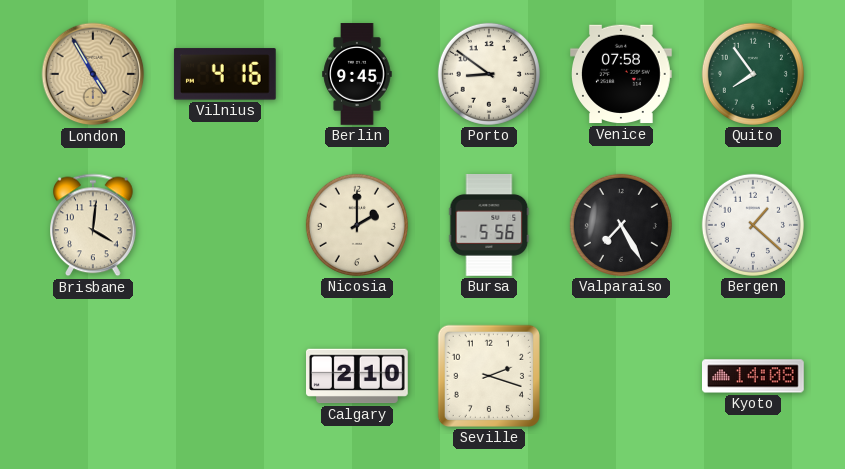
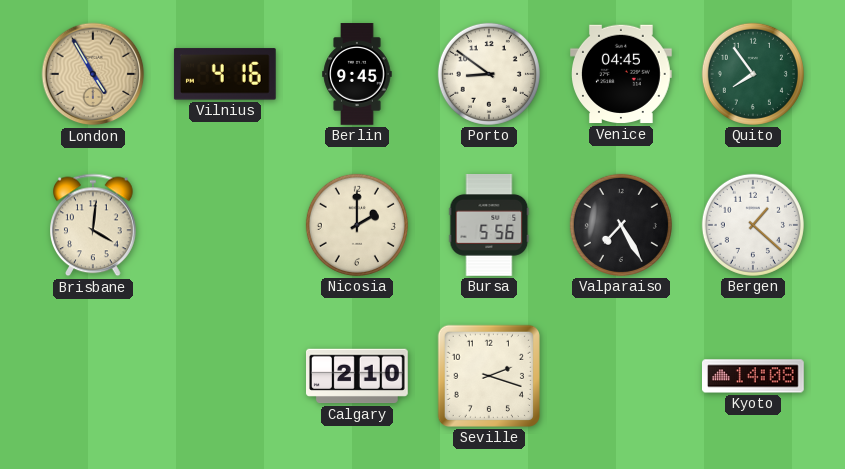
Venice: 07:58 -> 04:45
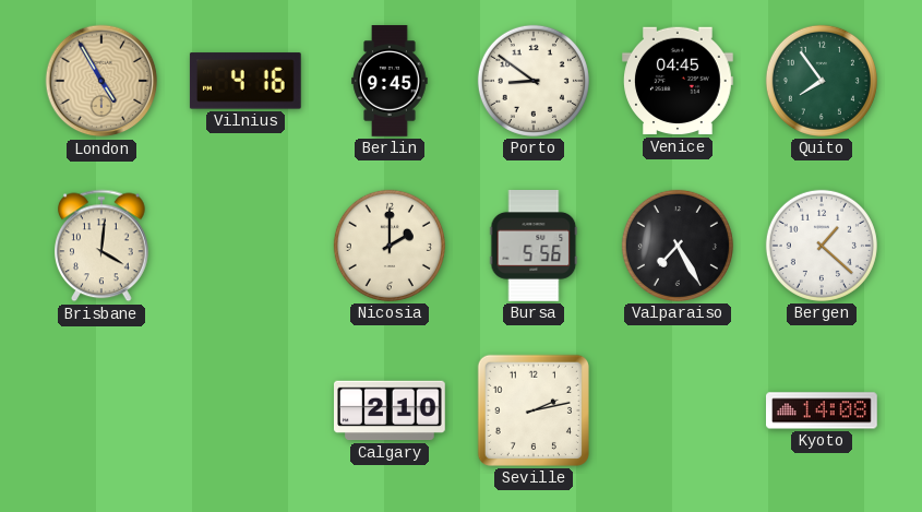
Seville: 2:18 -> 2:13
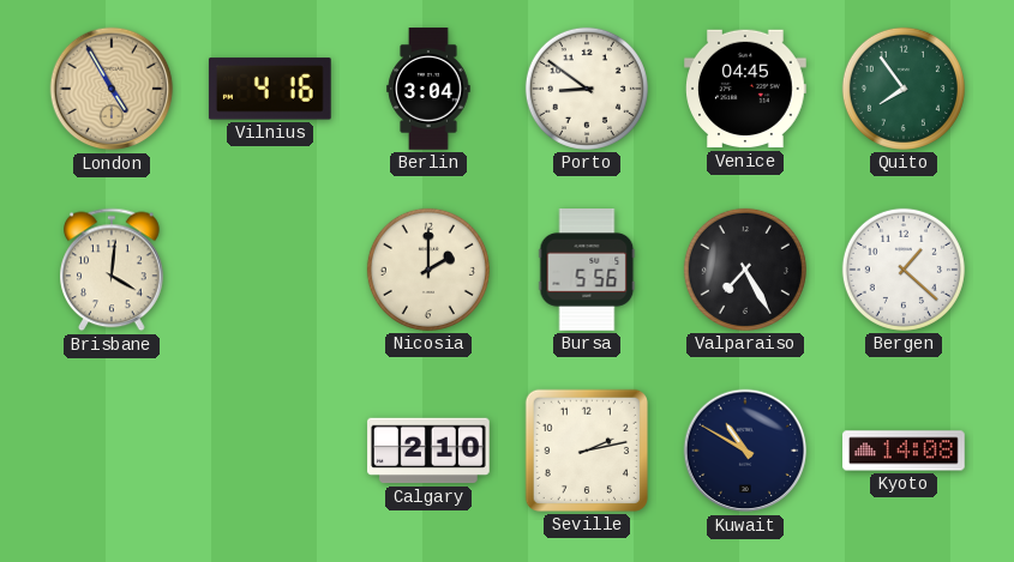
Berlin: 9:45 -> 3:04
Kuwait: none -> 10:50
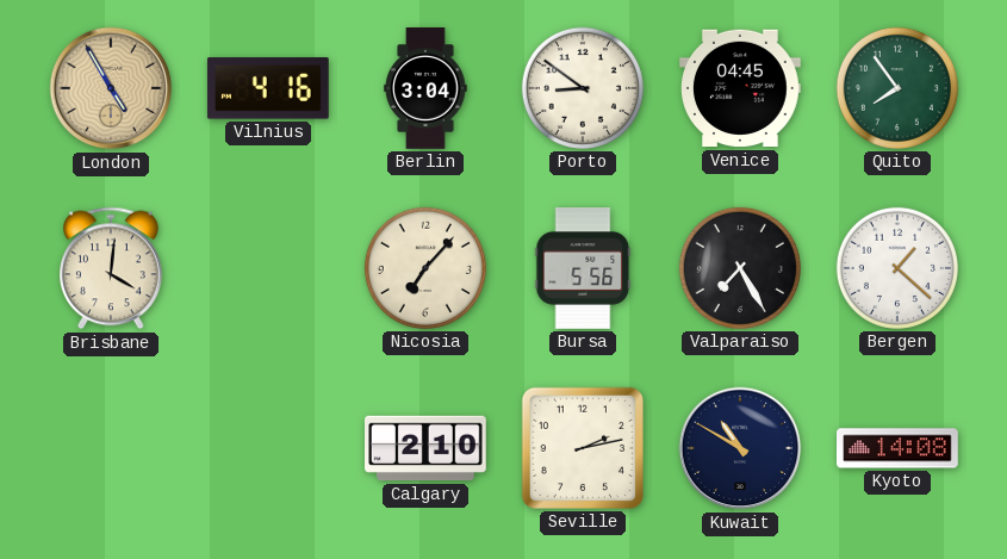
Nicosia: 2:00 -> 7:07
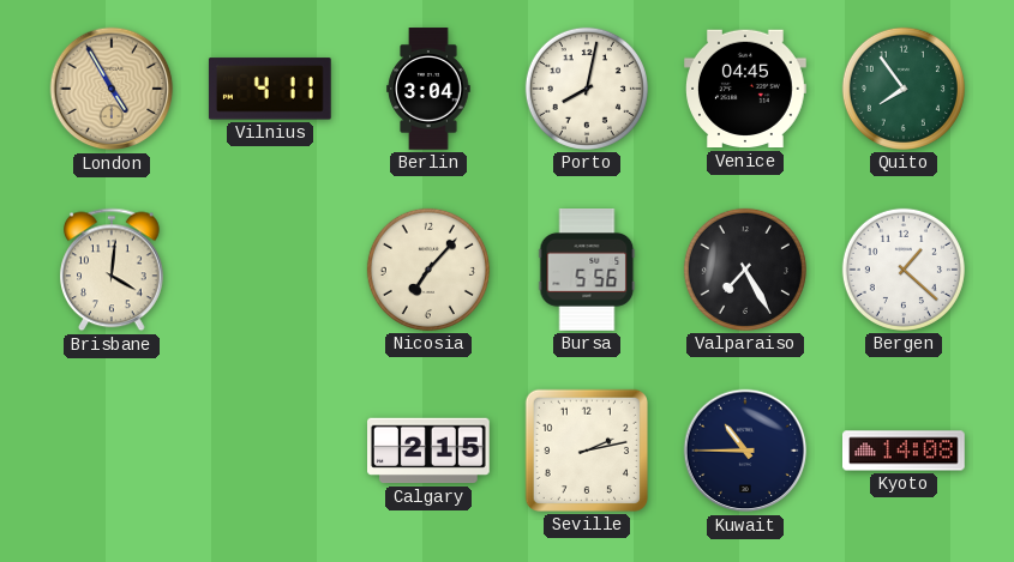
Vilnius: 4:16 -> 4:11
Porto: 8:51 -> 8:02
Calgary: 2:10 -> 2:15
Kuwait: 10:50 -> 10:45
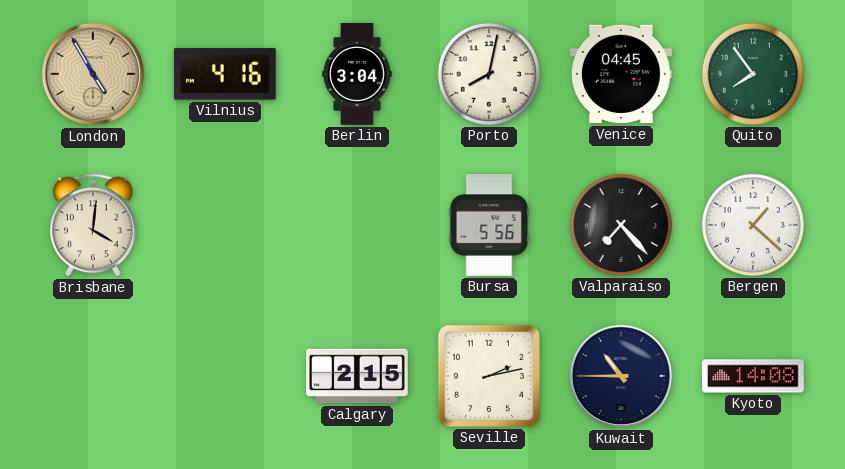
Vilnius: 4:11 -> 4:16
Nicosia: 7:07 -> none
Valparaiso: 7:25 -> 7:23
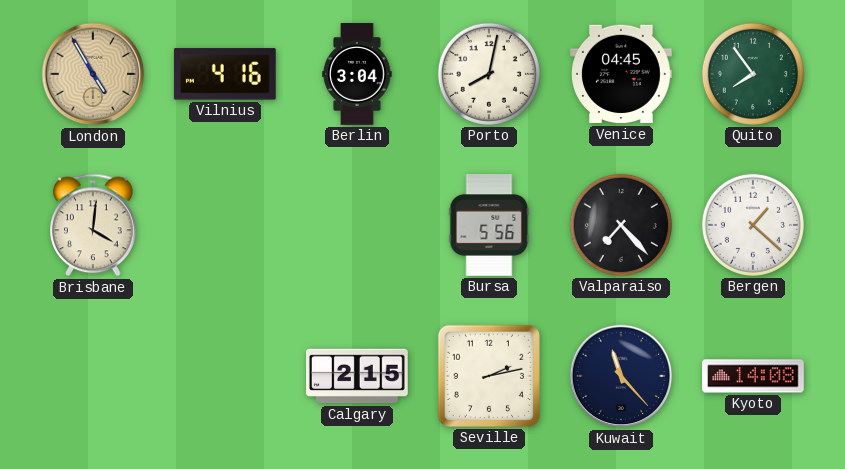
Kuwait: 10:45 -> 11:23
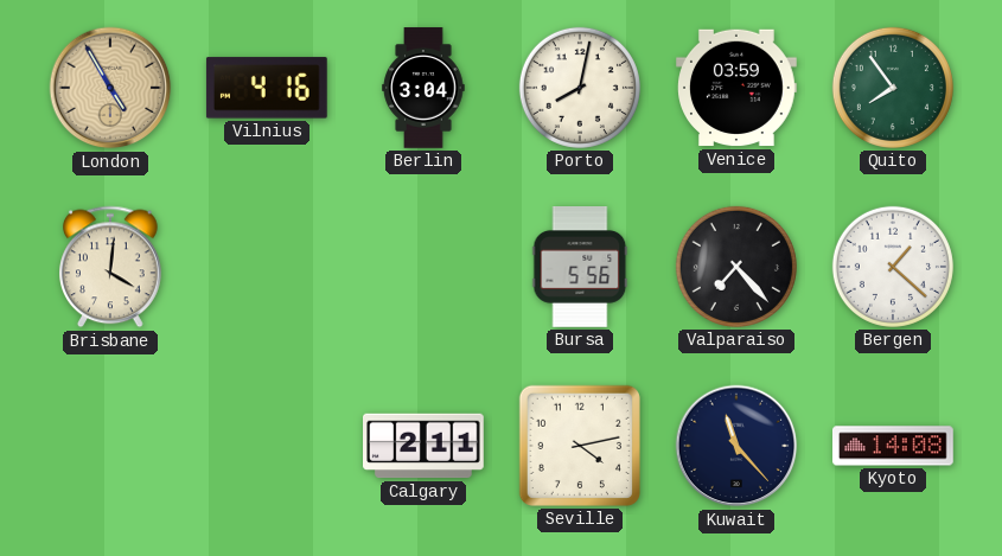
Venice: 04:45 -> 03:59
Calgary: 2:15 -> 2:11
Seville: 2:13 -> 4:13
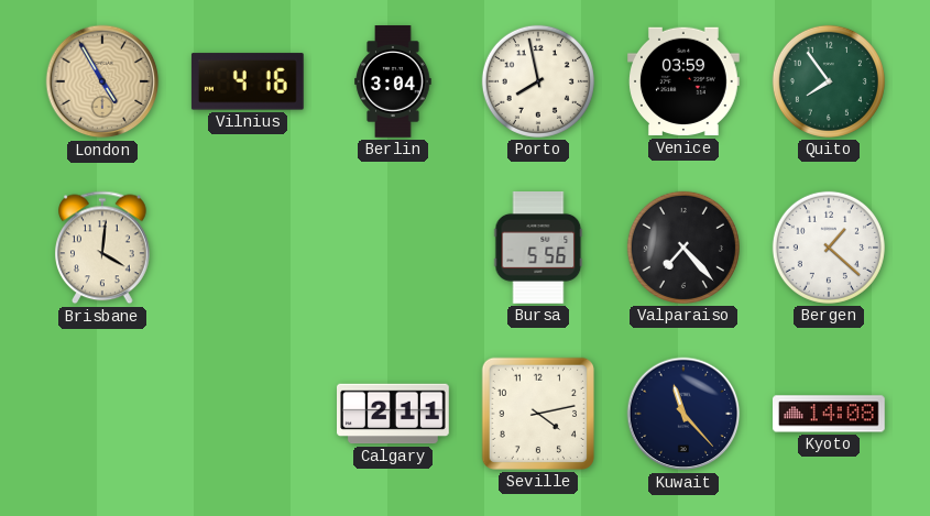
Porto: 8:02 -> 7:58
